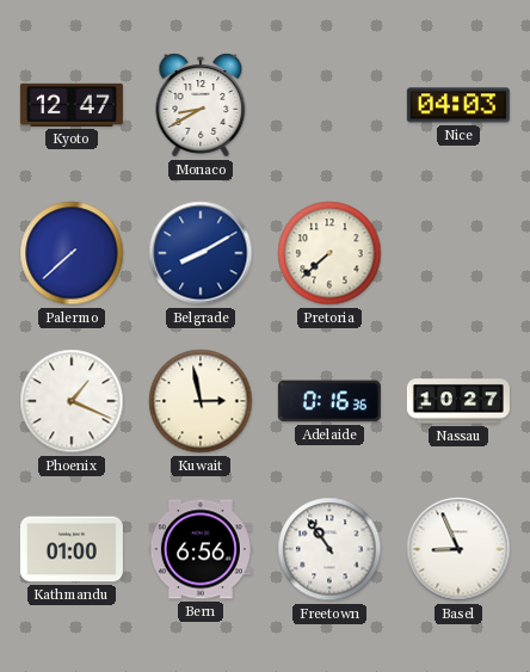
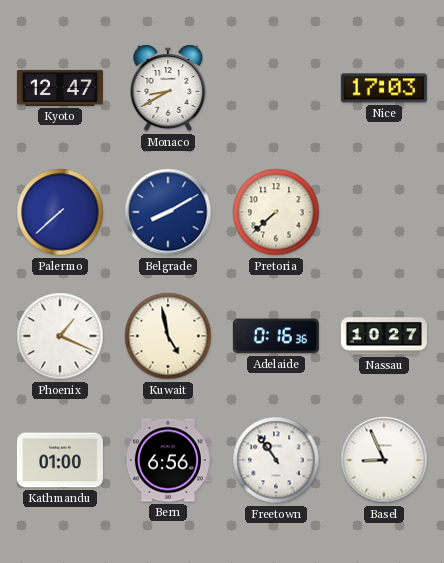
Nice: 04:03 -> 17:03
Kuwait: 2:58 -> 4:58
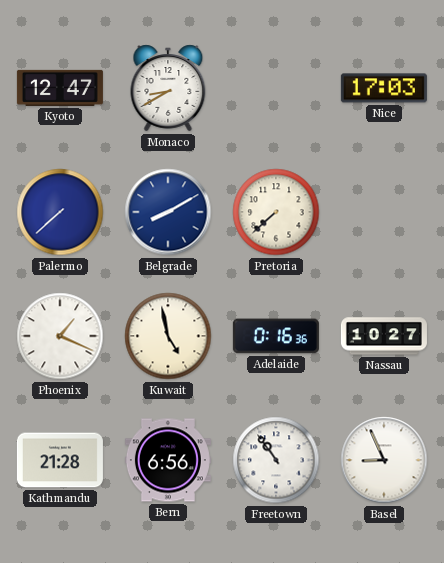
Kathmandu: 01:00 -> 21:28
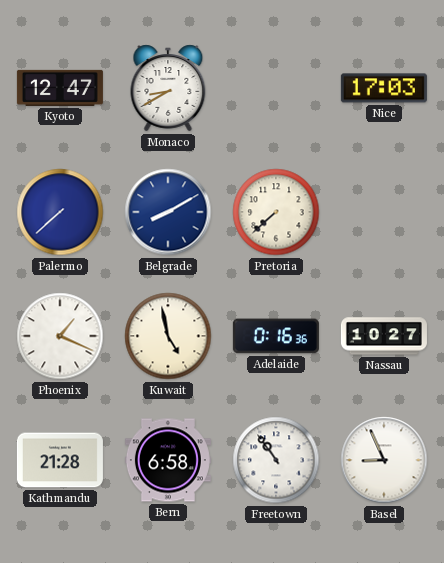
Bern: 6:56 -> 6:58
